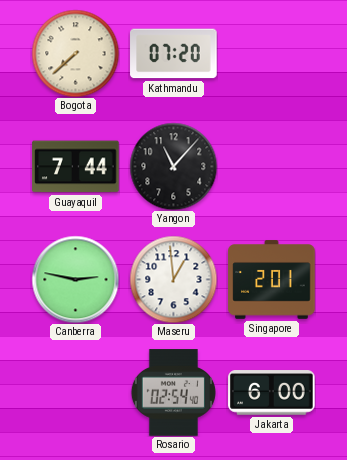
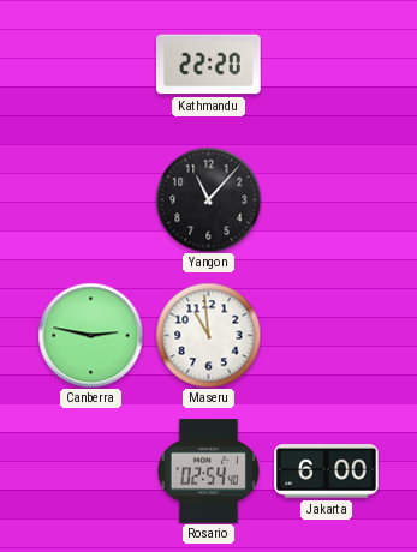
Bogota: 7:38 -> none
Kathmandu: 07:20 -> 22:20
Guayaquil: 7:44 -> none
Maseru: 12:59 -> 10:59
Singapore: 2:01 -> none
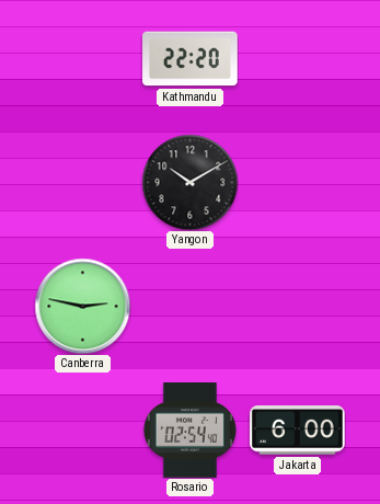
Yangon: 11:07 -> 10:10
Maseru: 10:59 -> none
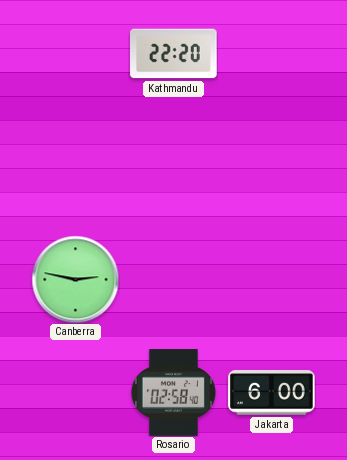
Yangon: 10:10 -> none
Rosario: 02:54 -> 02:58
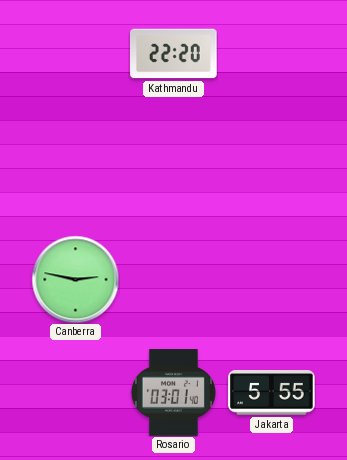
Rosario: 02:58 -> 03:01
Jakarta: 6:00 -> 5:55
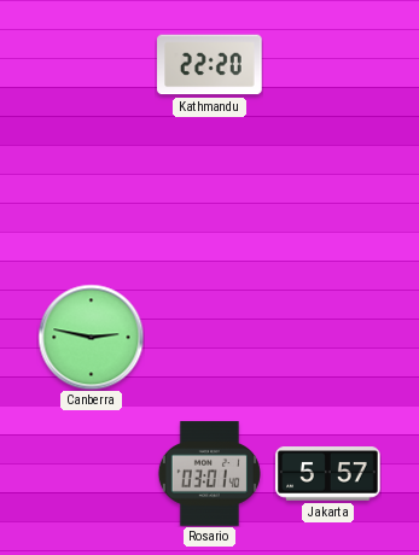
Jakarta: 5:55 -> 5:57
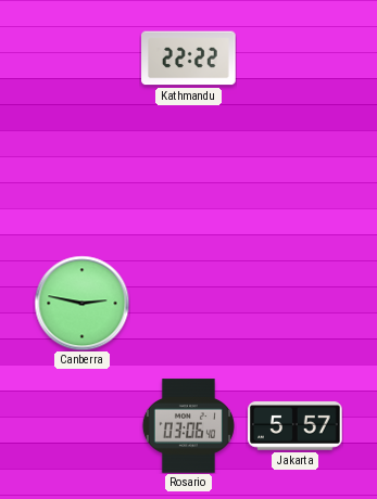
Kathmandu: 22:20 -> 22:22
Rosario: 03:01 -> 03:06
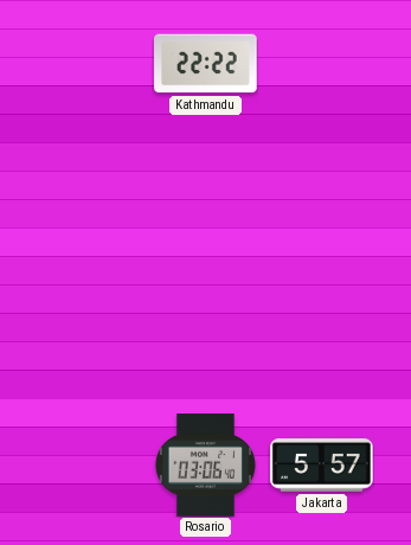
Canberra: 2:47 -> none
